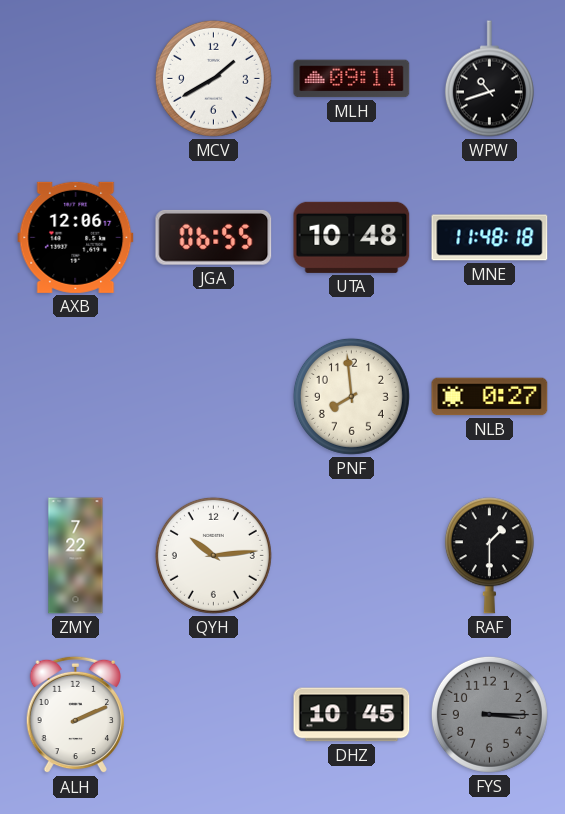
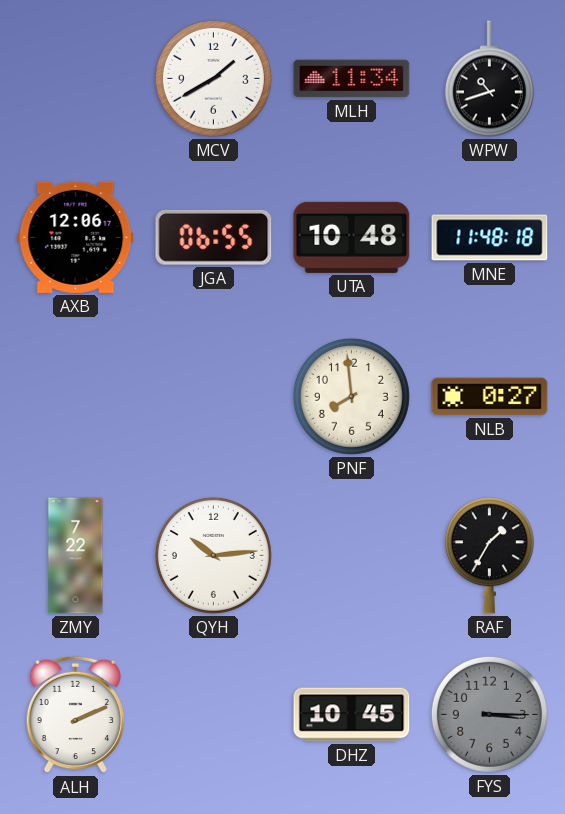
MLH: 09:11 -> 11:34
RAF: 1:30 -> 1:35
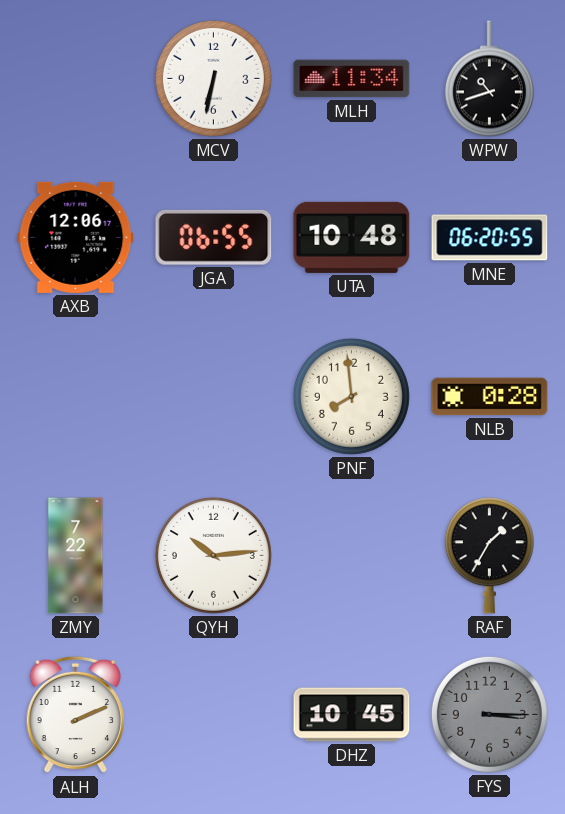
MCV: 1:40 -> 6:32
MNE: 11:48 -> 06:20
NLB: 0:27 -> 0:28
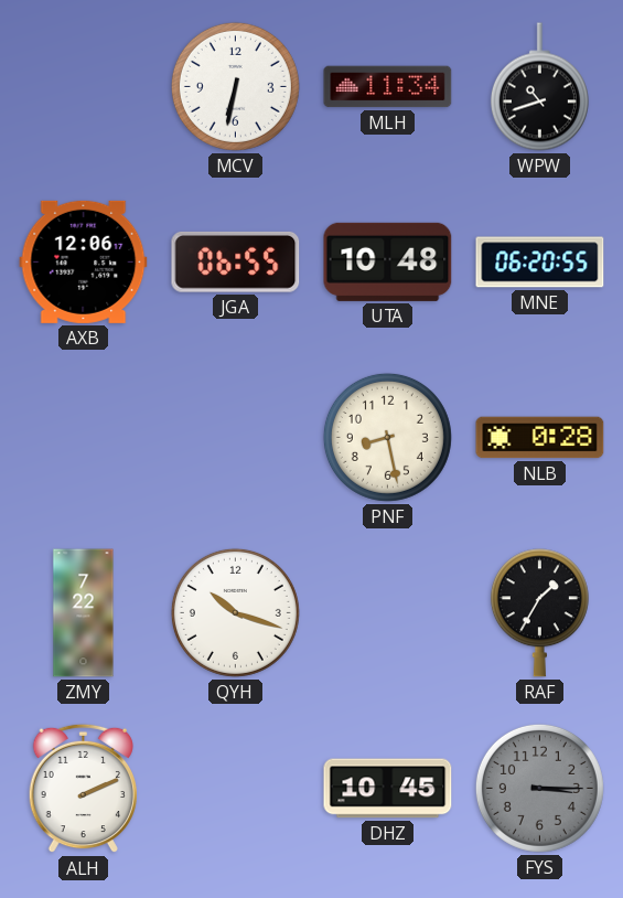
PNF: 7:59 -> 8:28
QYH: 10:14 -> 10:18
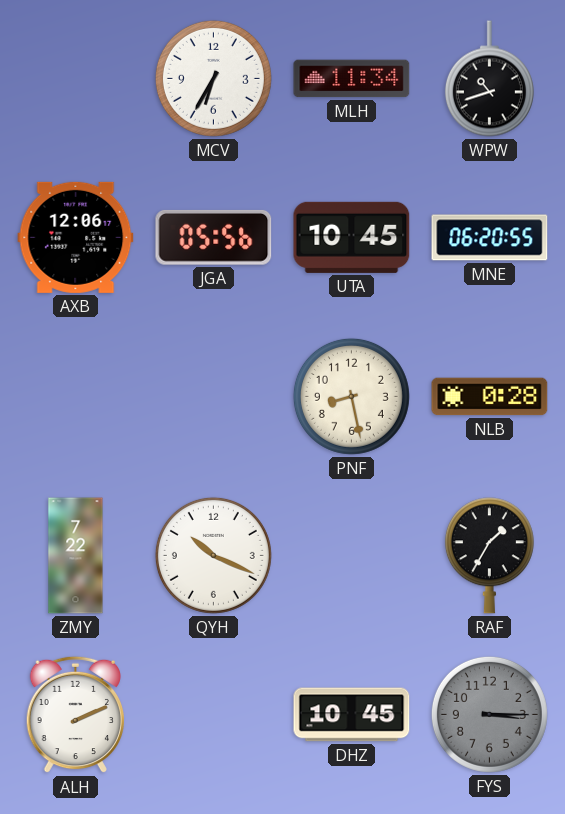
MCV: 6:32 -> 6:35
JGA: 06:55 -> 05:56
UTA: 10:48 -> 10:45
QYH: 10:18 -> 10:19
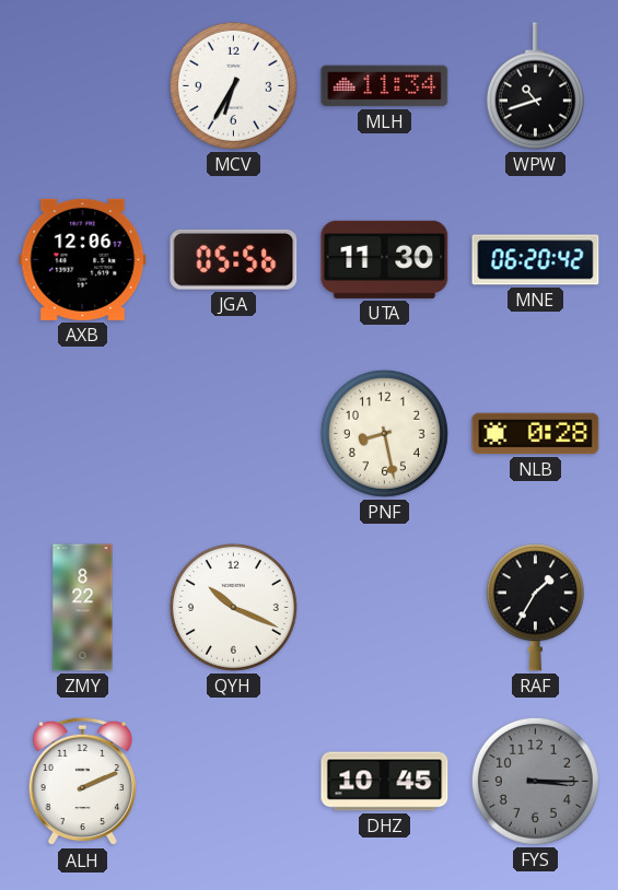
UTA: 10:45 -> 11:30
MNE: 06:20:55 -> 06:20:42
ZMY: 7:22 -> 8:22
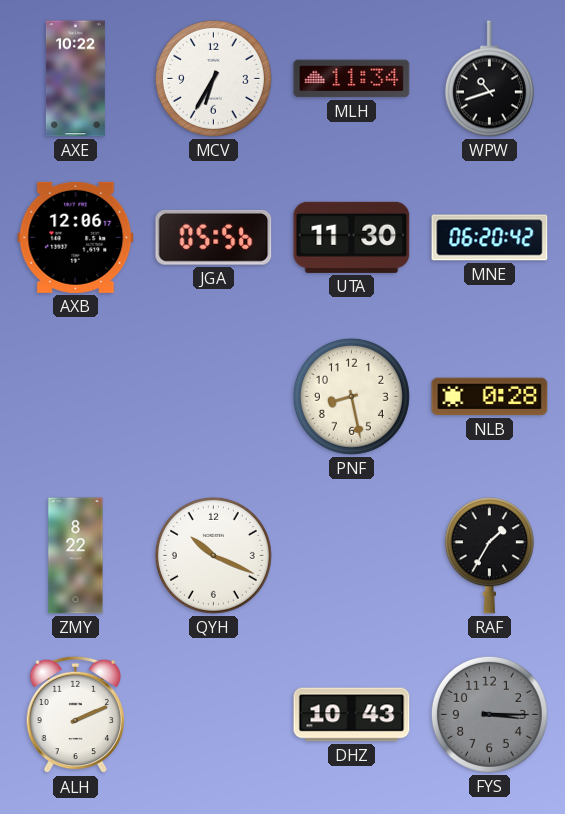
AXE: none -> 10:22
DHZ: 10:45 -> 10:43
